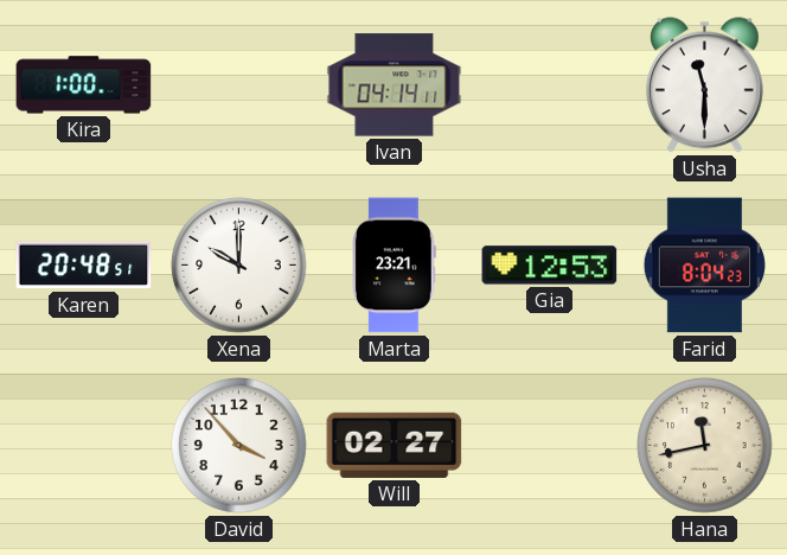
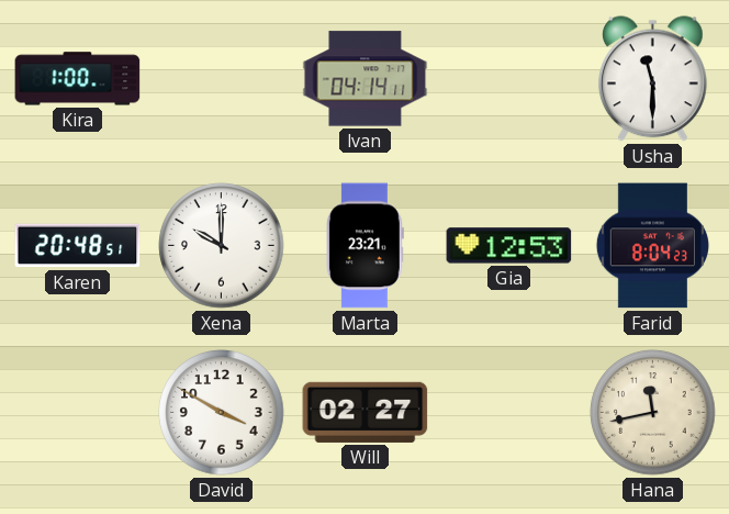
David: 3:53 -> 3:50
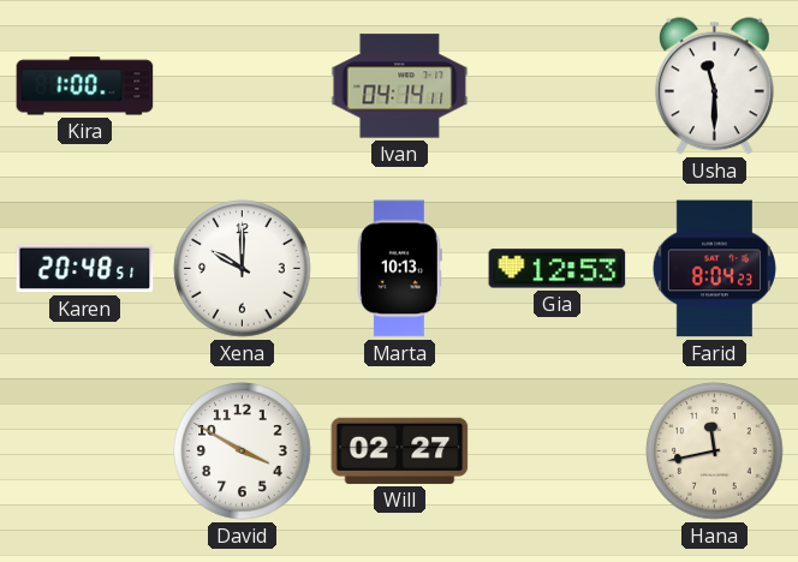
Marta: 23:21 -> 10:13
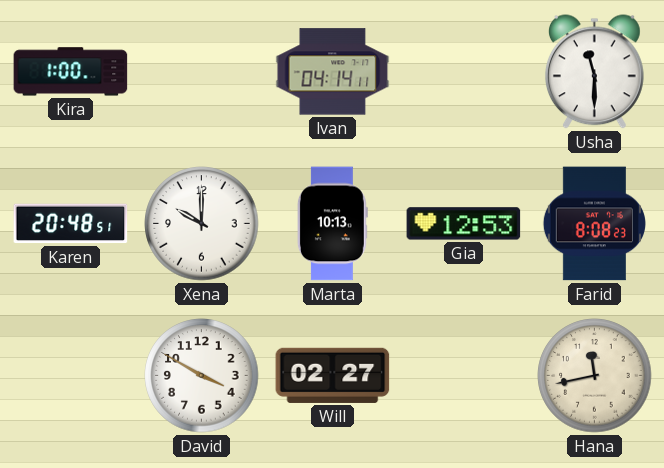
Farid: 8:04 -> 8:08
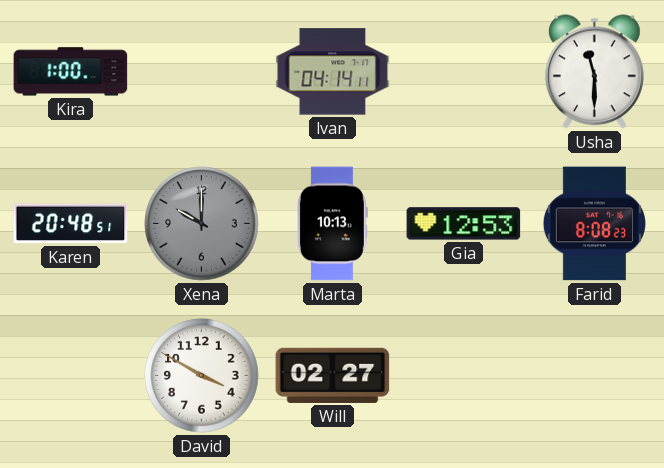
Xena dial: white -> grey
Hana: 11:43 -> none
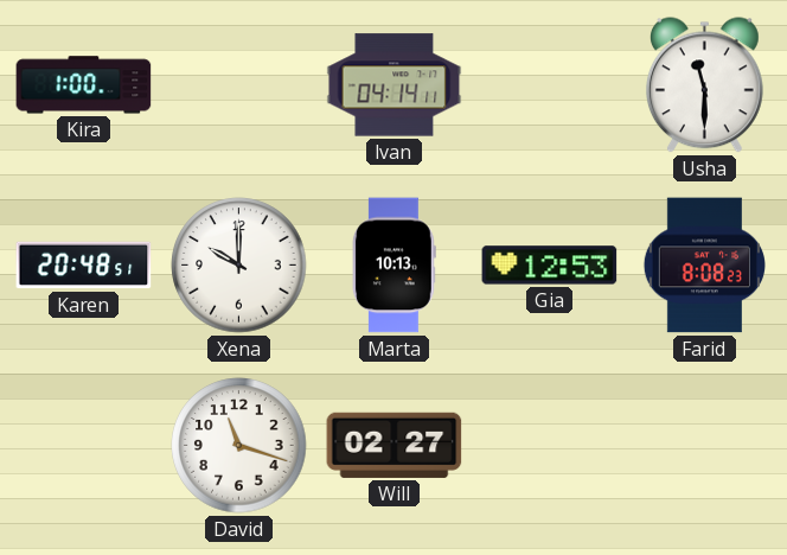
Xena dial: grey -> white
David: 3:50 -> 11:18
